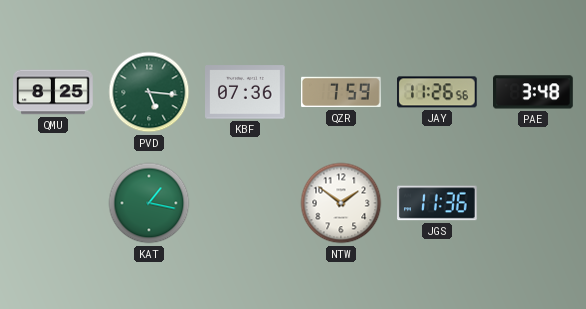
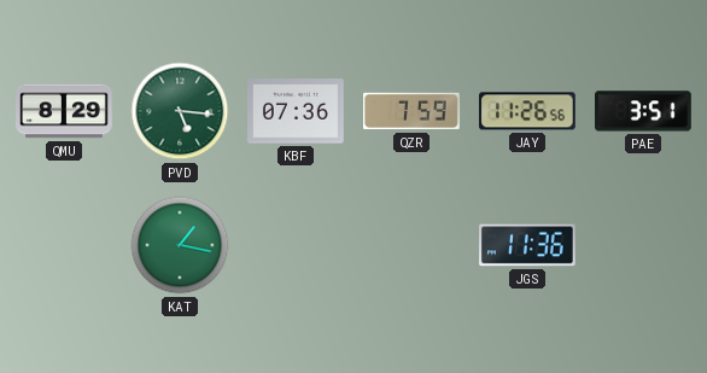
QMU: 8:25 -> 8:29
PAE: 3:48 -> 3:51
NTW: 1:51 -> none
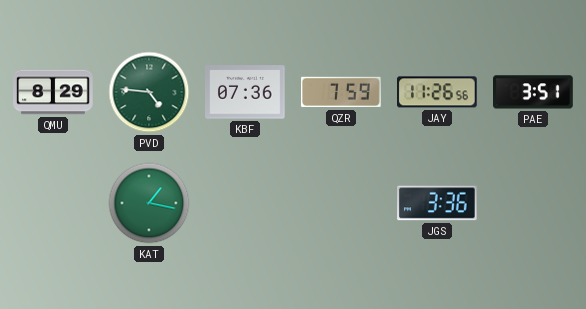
PVD: 5:16 -> 4:46
JGS: 11:36 -> 3:36
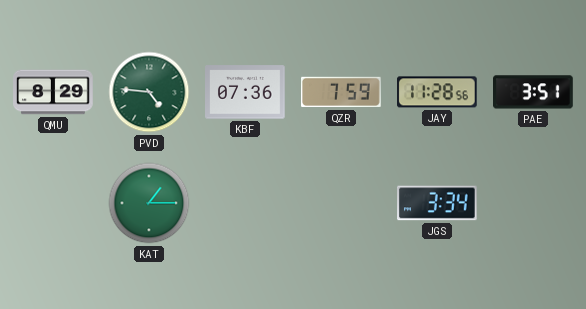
JAY: 11:26 -> 11:28
KAT: 1:17 -> 1:15
JGS: 3:36 -> 3:34
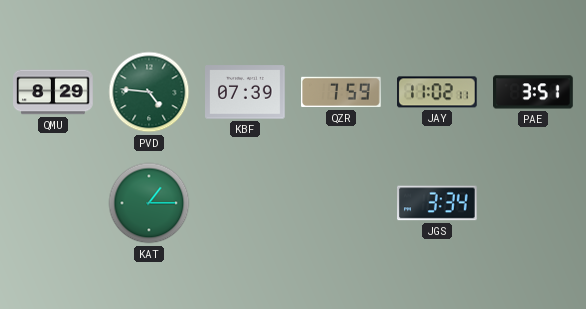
KBF: 07:36 -> 07:39
JAY: 11:28 -> 11:02
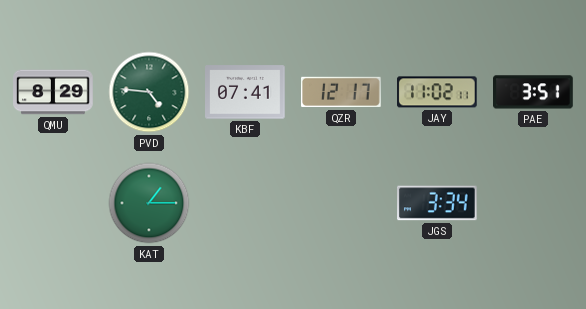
KBF: 07:39 -> 07:41
QZR: 7:59 -> 12:17
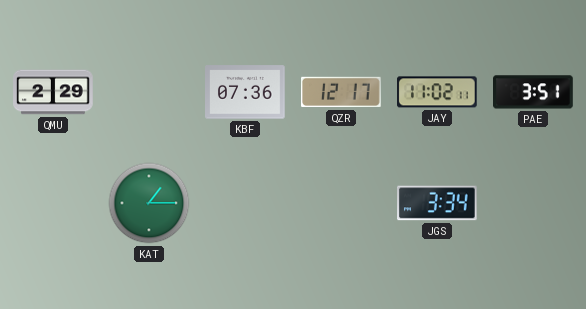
QMU: 8:29 -> 2:29
PVD: 4:46 -> none
KBF: 07:41 -> 07:36
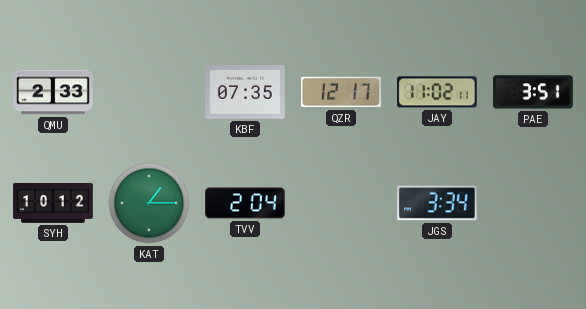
QMU: 2:29 -> 2:33
KBF: 07:36 -> 07:35
SYH: none -> 10:12
TVV: none -> 2:04
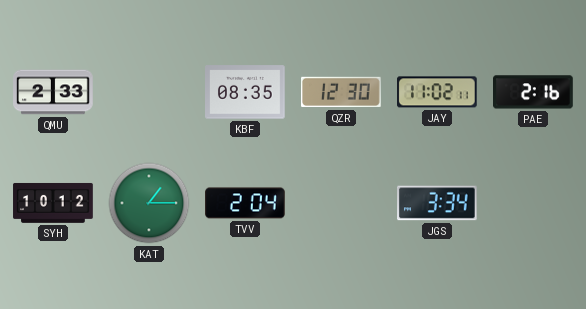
KBF: 07:35 -> 08:35
QZR: 12:17 -> 12:30
PAE: 3:51 -> 2:16
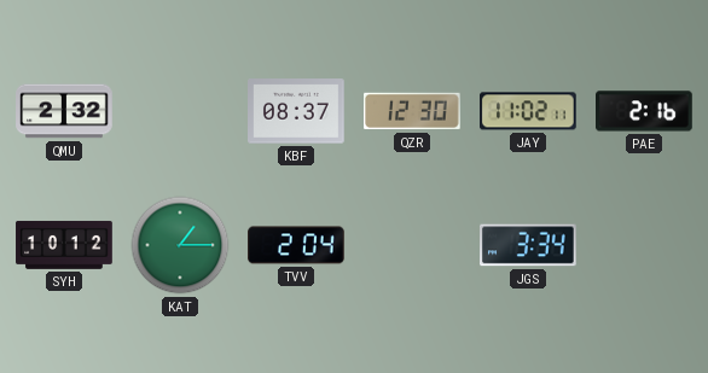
QMU: 2:33 -> 2:32
KBF: 08:35 -> 08:37
